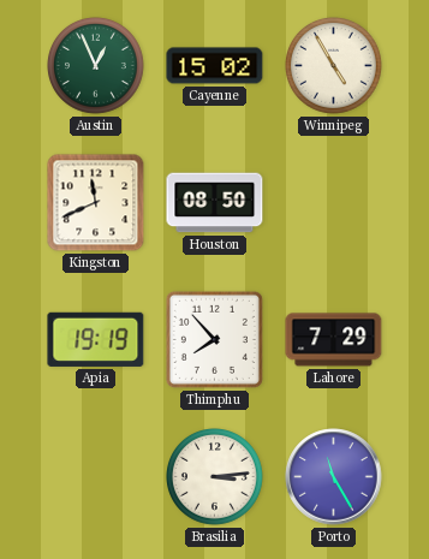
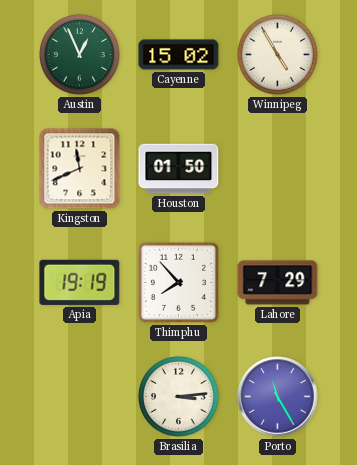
Houston: 08:50 -> 01:50
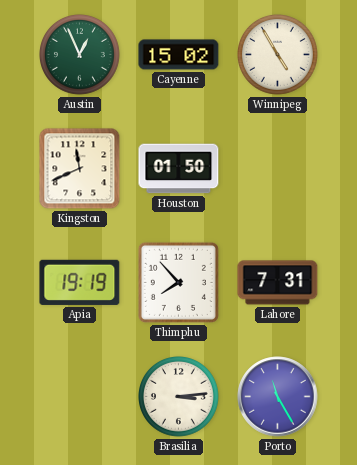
Lahore: 7:29 -> 7:31
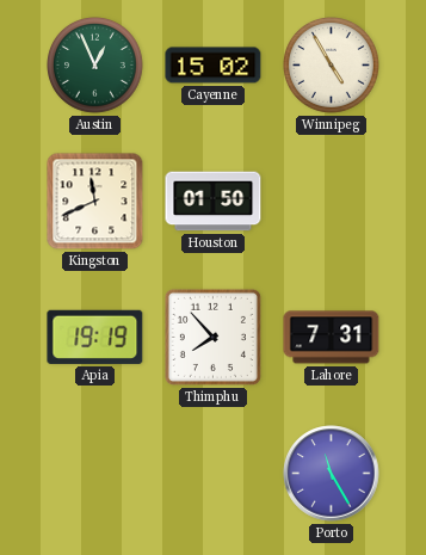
Brasilia: 3:14 -> none
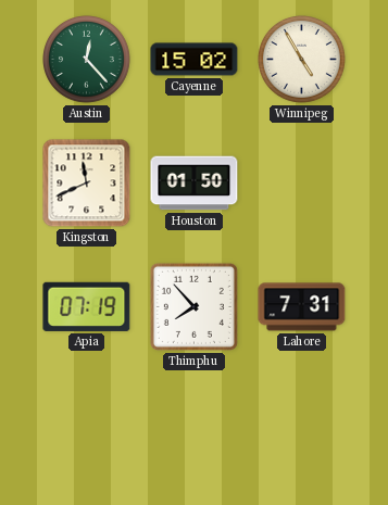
Austin: 12:56 -> 12:23
Apia: 19:19 -> 07:19
Porto: 11:25 -> none
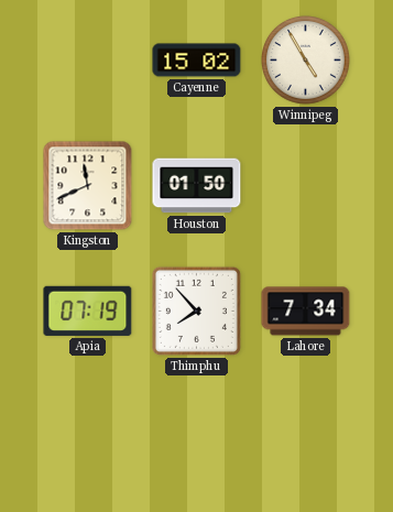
Austin: 12:23 -> none
Lahore: 7:31 -> 7:34
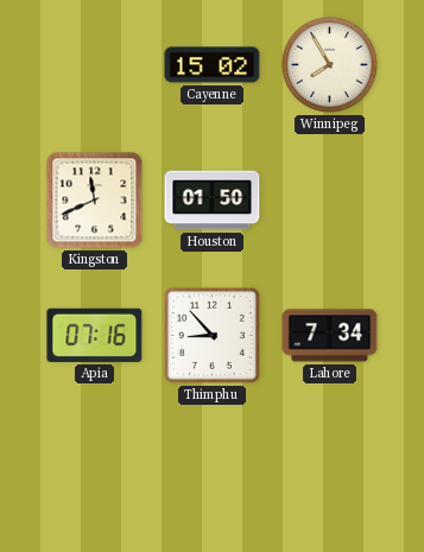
Winnipeg: 4:55 -> 7:55
Apia: 07:19 -> 07:16
Thimphu: 7:53 -> 8:53
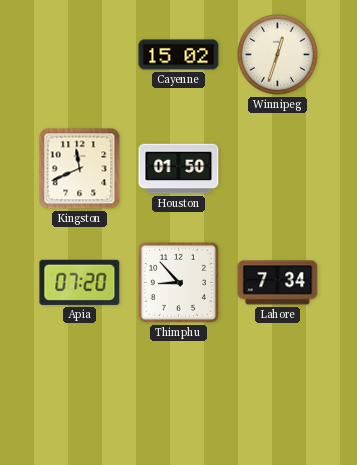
Winnipeg: 7:55 -> 12:33
Apia: 07:16 -> 07:20
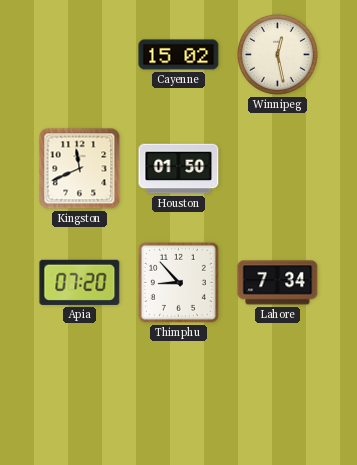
Winnipeg: 12:33 -> 12:28
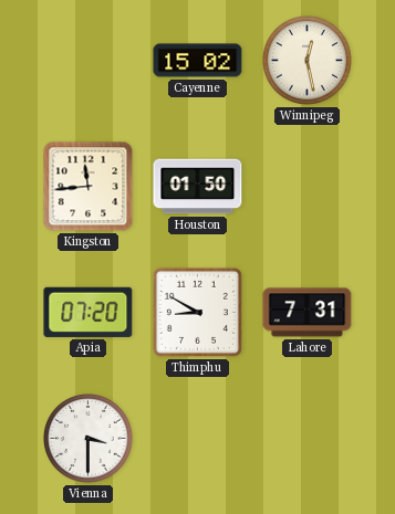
Kingston: 11:41 -> 11:44
Thimphu: 8:53 -> 8:50
Lahore: 7:34 -> 7:31
Vienna: none -> 3:30
